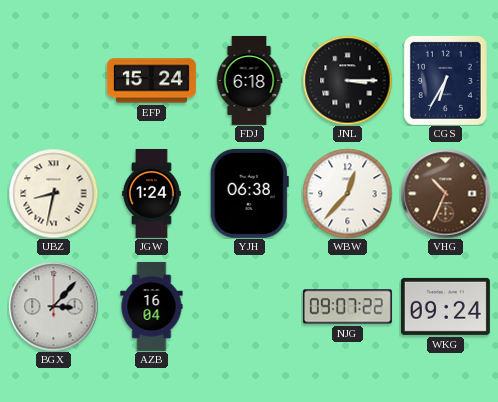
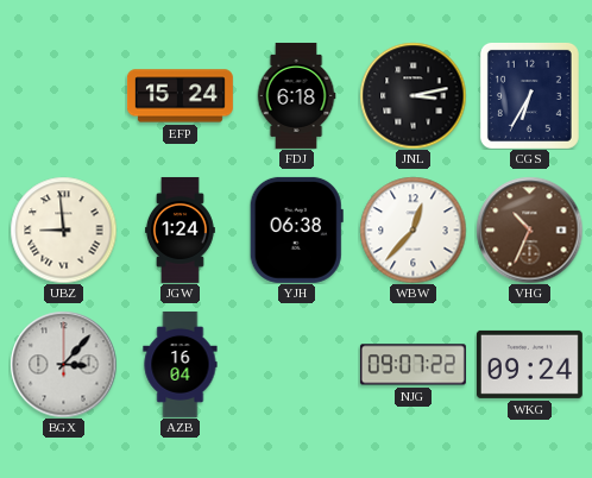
JNL: 3:15 -> 3:13
UBZ: 8:32 -> 8:59
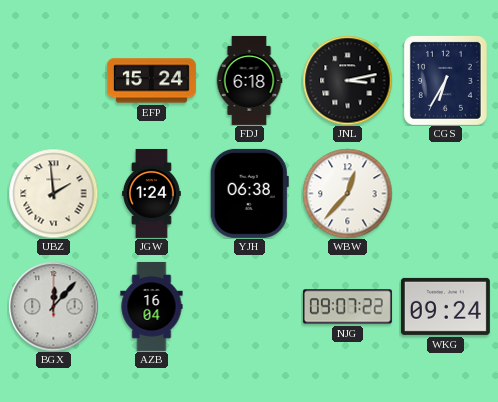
UBZ: 8:59 -> 1:59
VHG: 10:34 -> none
BGX: 3:07 -> 12:07
